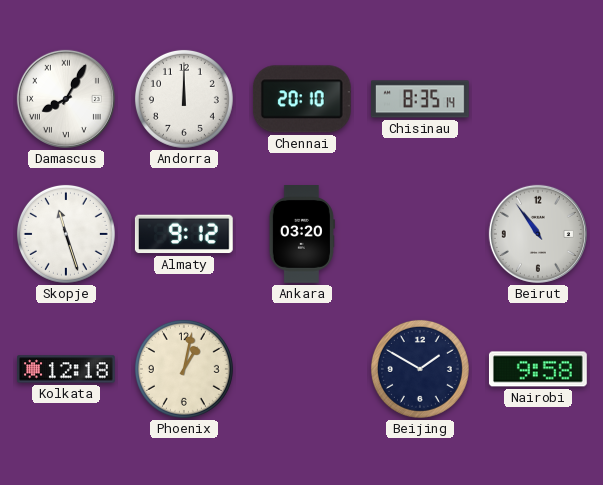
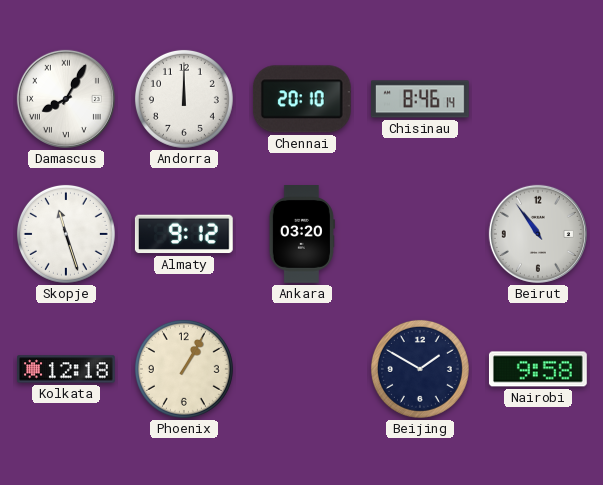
Chisinau: 8:35 -> 8:46
Phoenix: 1:02 -> 1:05
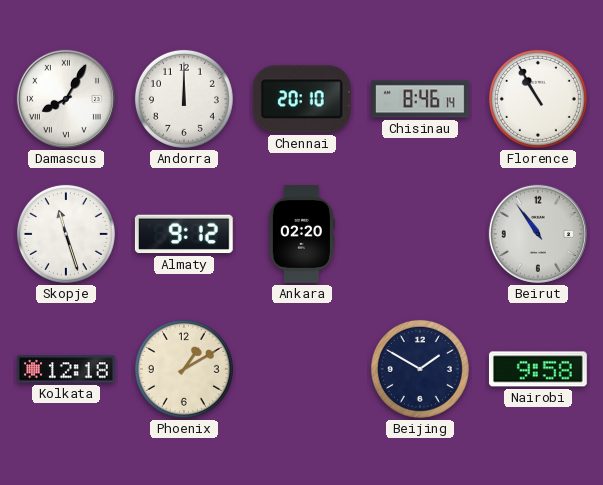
Florence: none -> 10:55
Ankara: 03:20 -> 02:20
Phoenix: 1:05 -> 1:10
